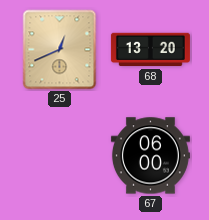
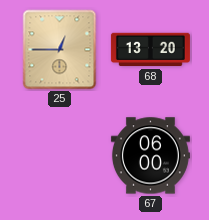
25: 12:41 -> 12:45
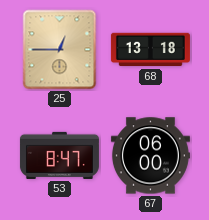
68: 13:20 -> 13:18
53: none -> 8:47
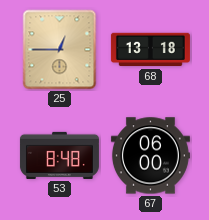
53: 8:47 -> 8:48
